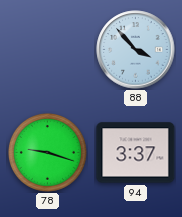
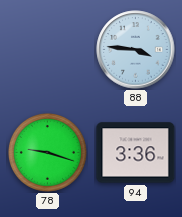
88: 3:53 -> 3:46
94: 3:37 -> 3:36
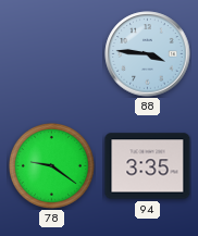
78: 9:18 -> 9:21
94: 3:36 -> 3:35
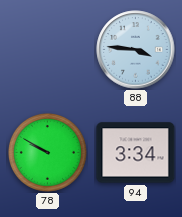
78: 9:21 -> 9:50
94: 3:35 -> 3:34
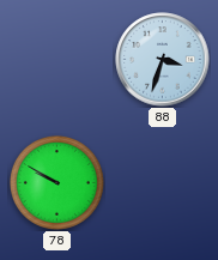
88: 3:46 -> 3:33
94: 3:34 -> none
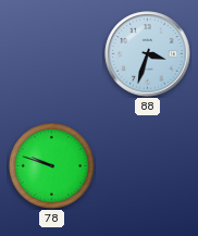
78: 9:50 -> 9:48
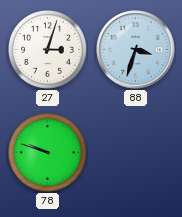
27: none -> 3:03
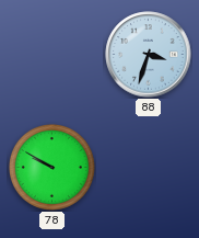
27: 3:03 -> none
78: 9:48 -> 9:50
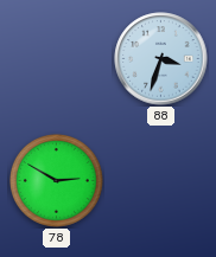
78: 9:50 -> 2:50
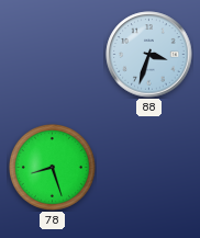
78: 2:50 -> 8:27
